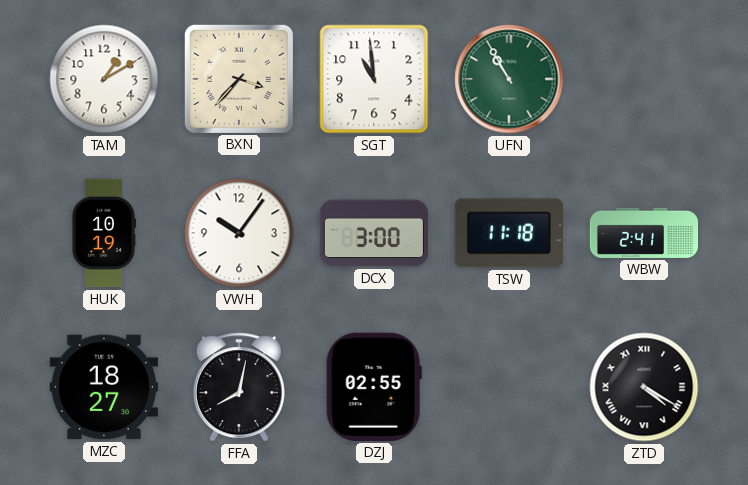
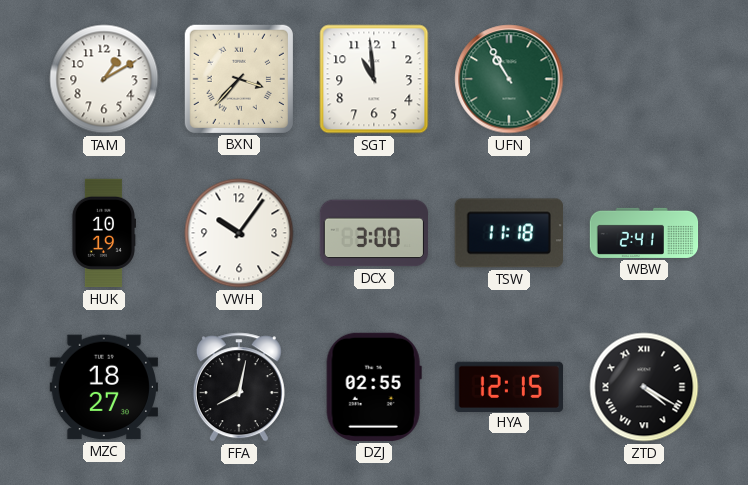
HYA: none -> 12:15
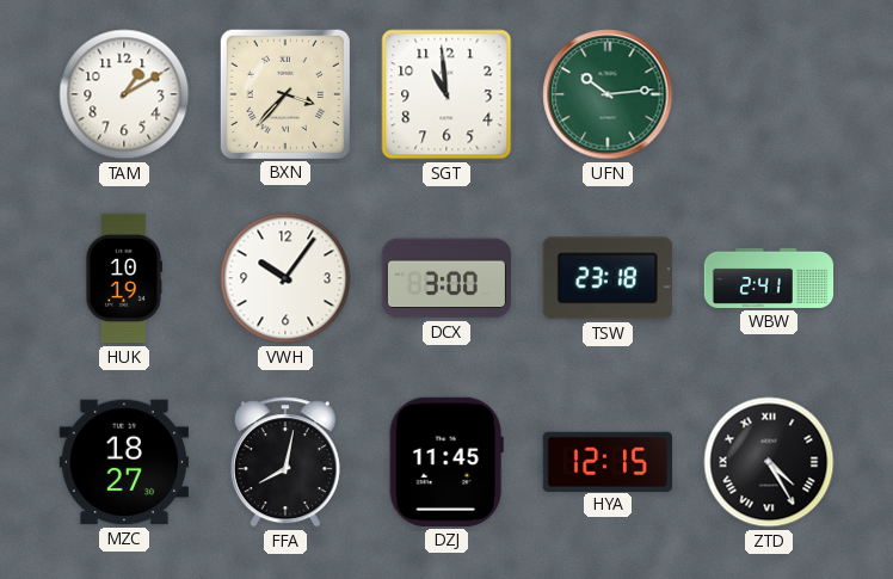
UFN: 10:55 -> 10:14
TSW: 11:18 -> 23:18
DZJ: 02:55 -> 11:45
ZTD: 4:20 -> 4:25
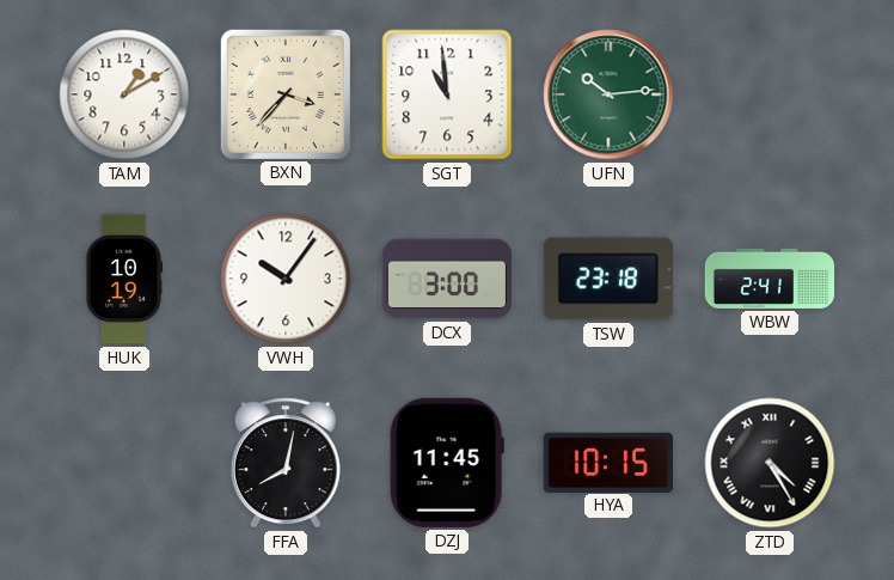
MZC: 18:27 -> none
HYA: 12:15 -> 10:15
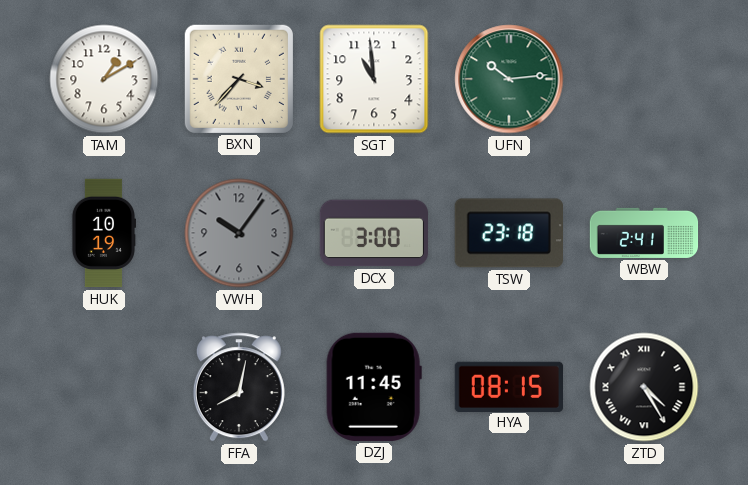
VWH dial: white -> grey
HYA: 10:15 -> 08:15
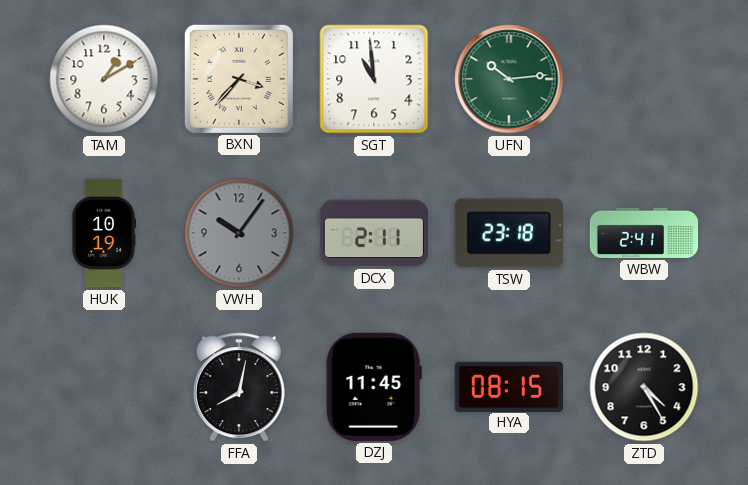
DCX: 3:00 -> 2:11
ZTD numerals: Roman -> Arabic
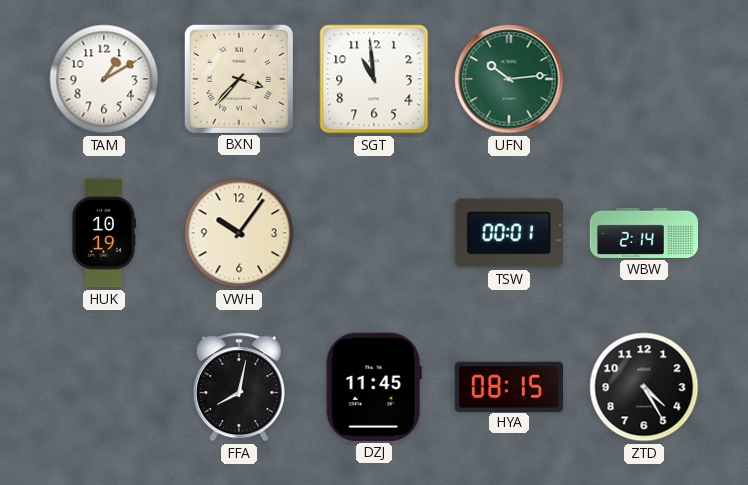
VWH dial: grey -> cream
DCX: 2:11 -> none
TSW: 23:18 -> 00:01
WBW: 2:41 -> 2:14
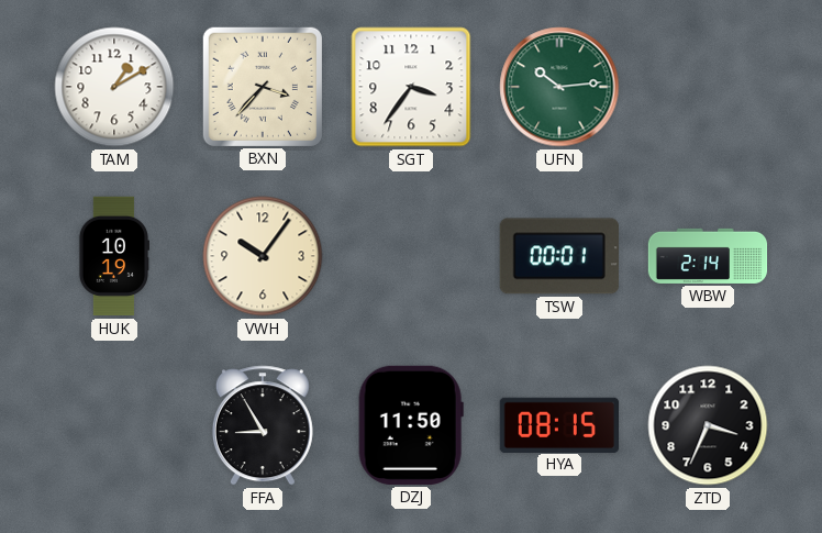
SGT: 10:59 -> 3:36
FFA: 8:02 -> 8:55
DZJ: 11:45 -> 11:50
ZTD: 4:25 -> 3:34
